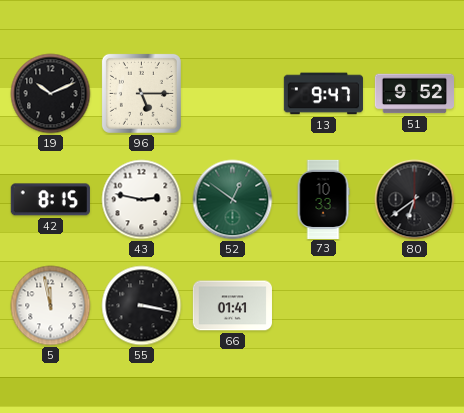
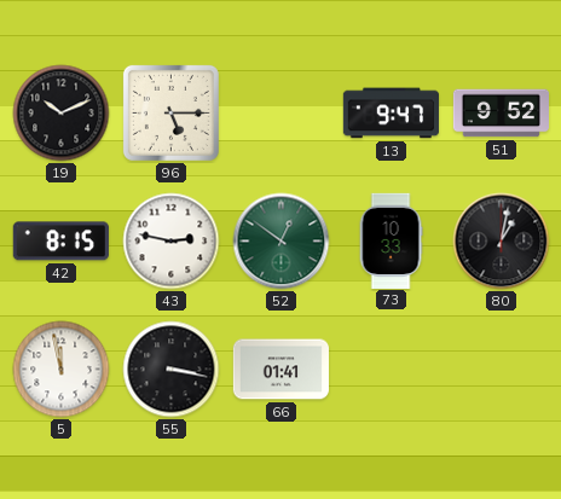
80: 6:39 -> 1:02
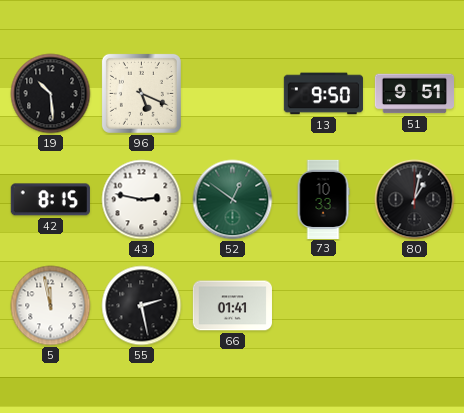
19: 10:11 -> 10:29
96: 5:15 -> 5:19
13: 9:47 -> 9:50
51: 9:52 -> 9:51
55: 3:17 -> 2:28
